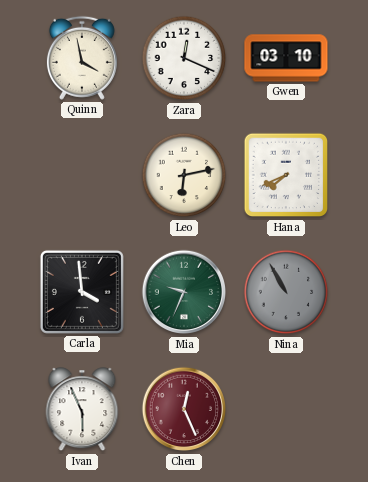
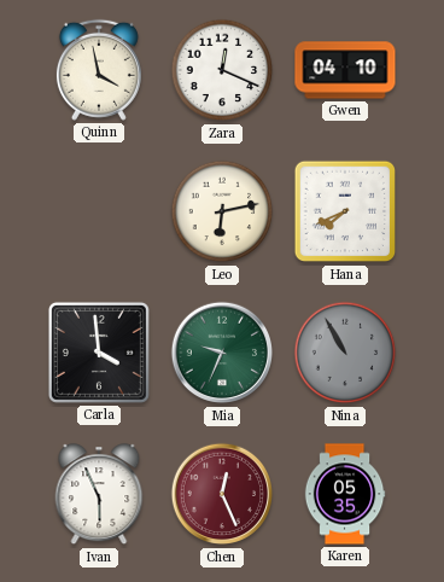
Gwen: 03:10 -> 04:10
Karen: none -> 05:35
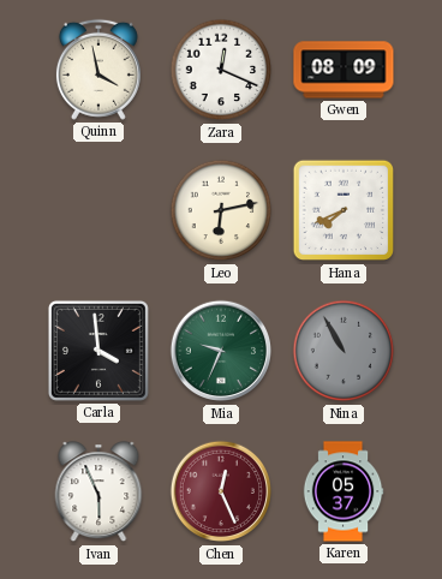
Gwen: 04:10 -> 08:09
Karen: 05:35 -> 05:37
